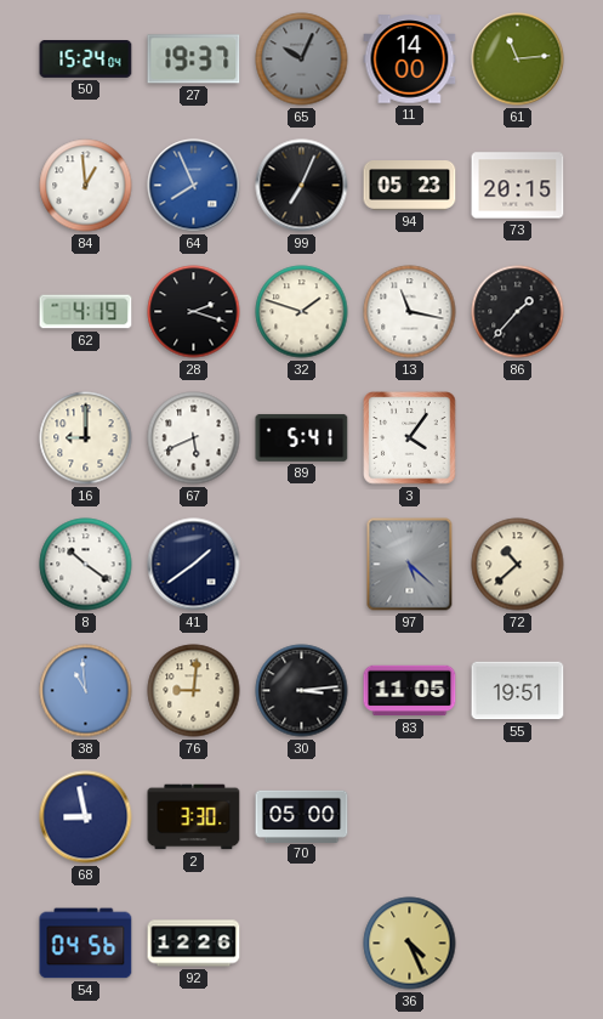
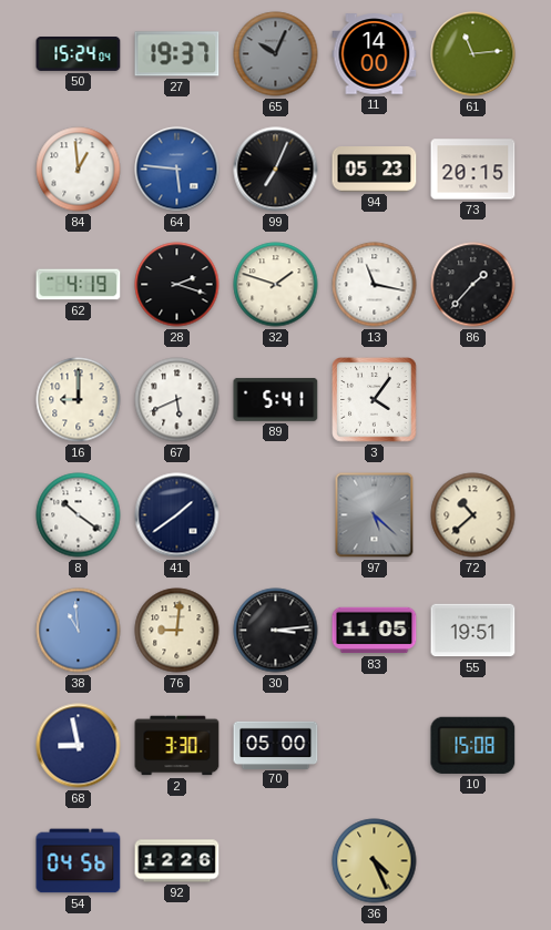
64: 7:56 -> 5:46
10: none -> 15:08
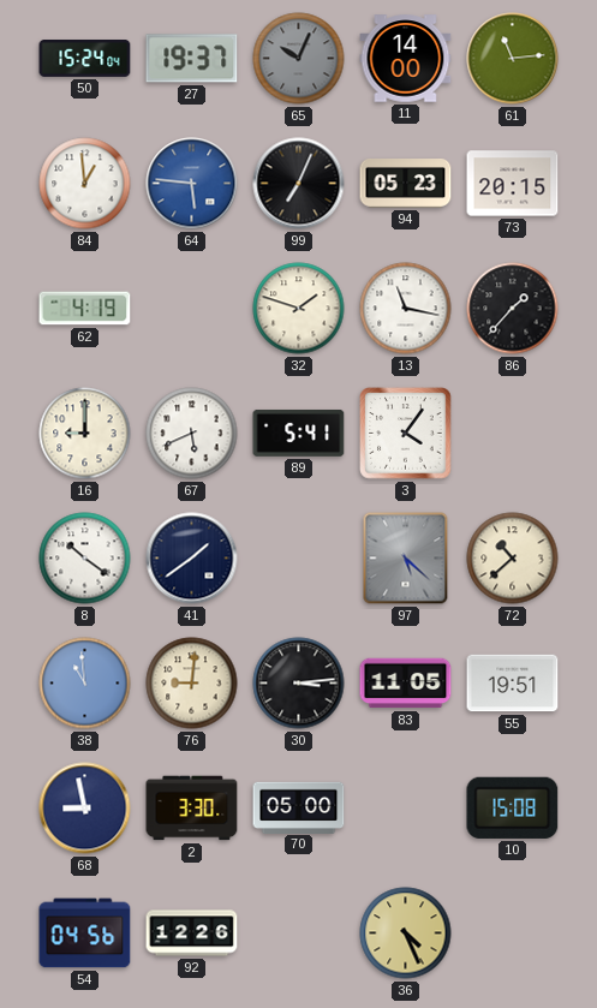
28: 2:18 -> none
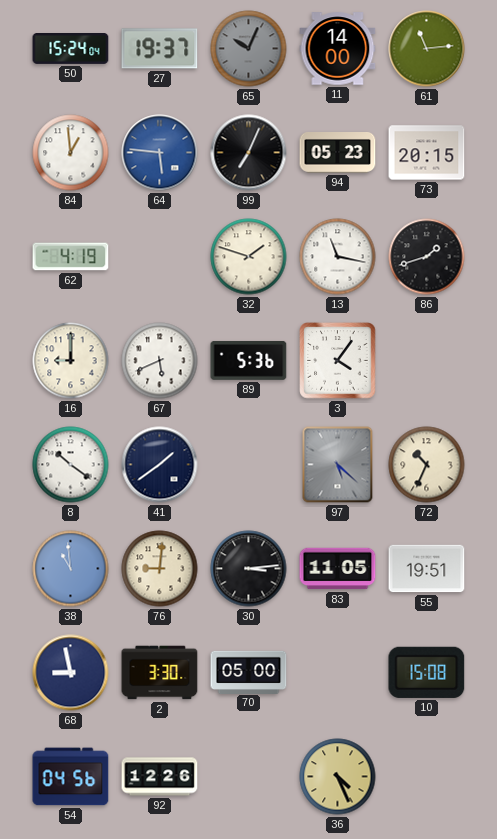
86: 1:37 -> 1:42
89: 5:41 -> 5:36
72: 10:38 -> 10:34
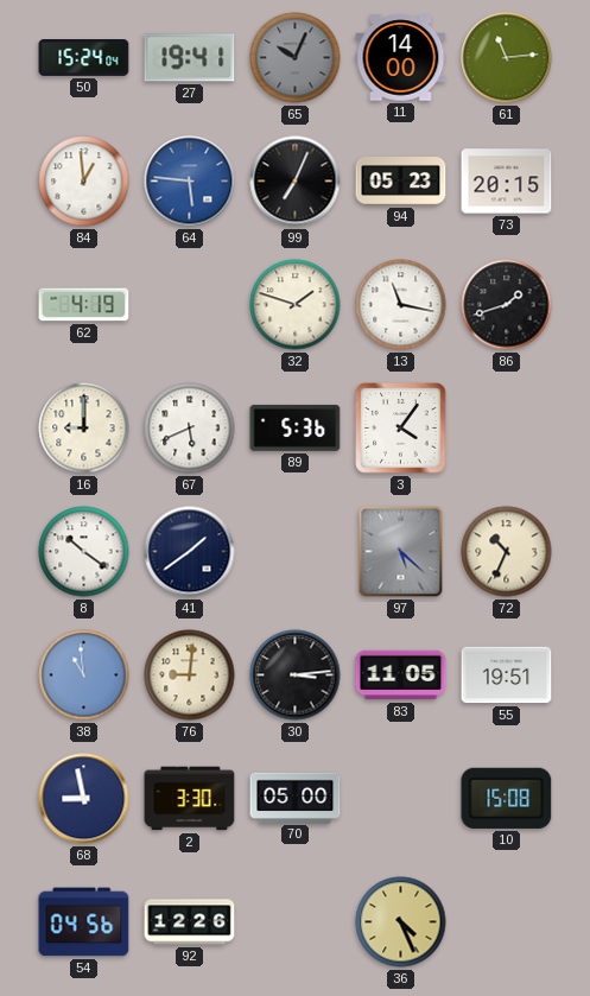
27: 19:37 -> 19:41
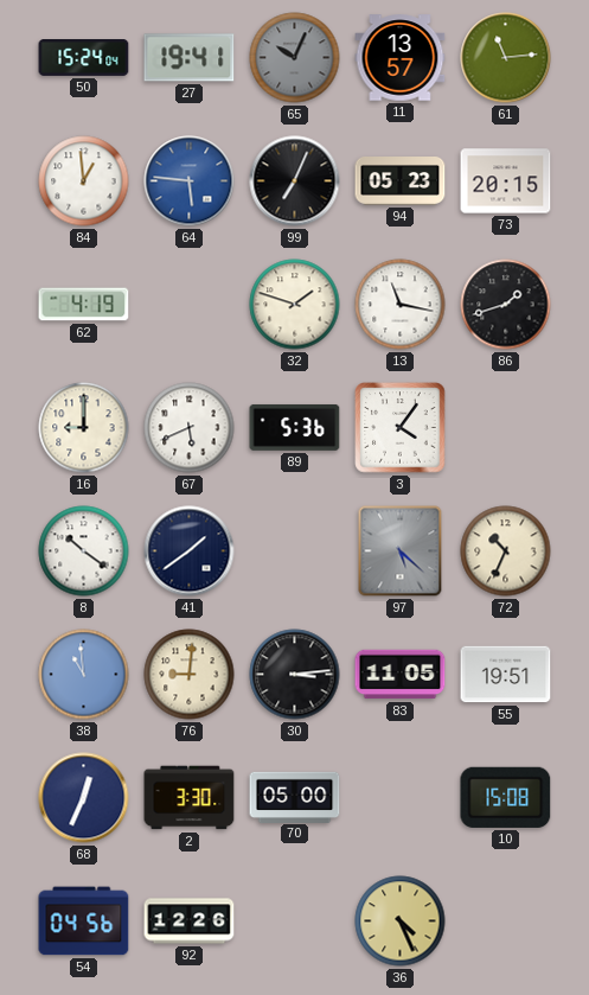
11: 14:00 -> 13:57
68: 8:58 -> 12:34
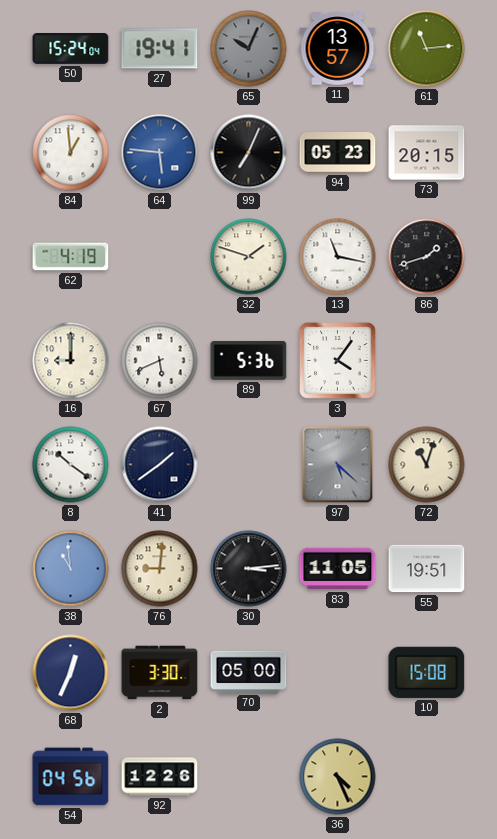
72: 10:34 -> 11:03
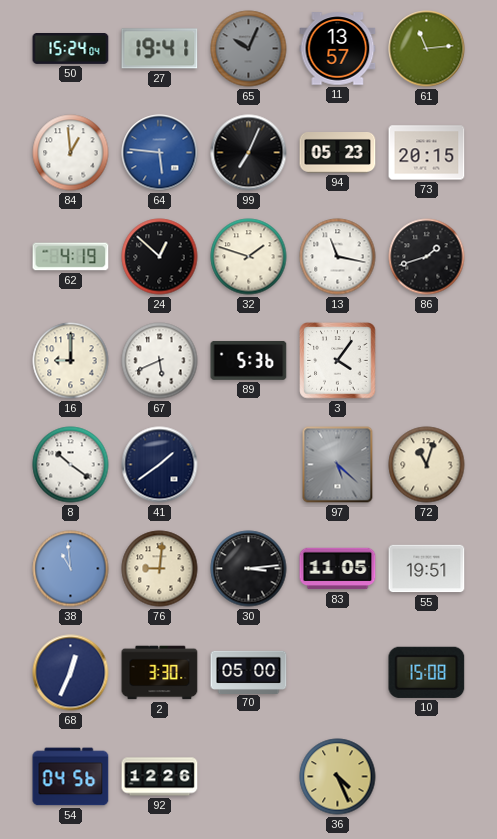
24: none -> 12:52
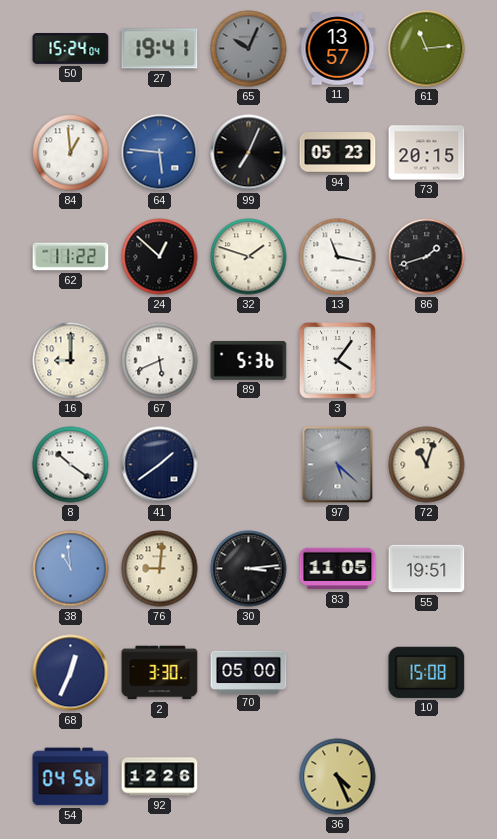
62: 4:19 -> 11:22
